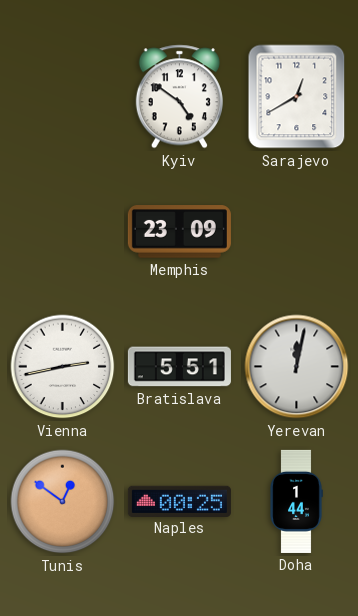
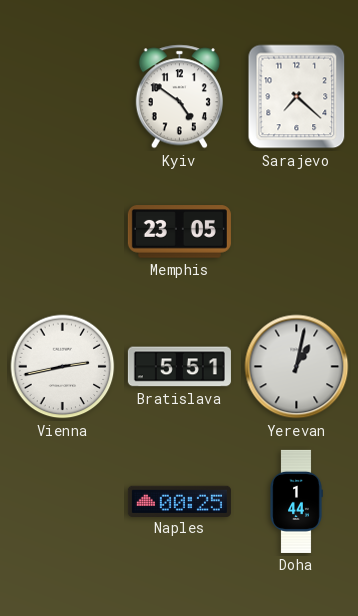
Sarajevo: 12:40 -> 7:22
Memphis: 23:09 -> 23:05
Yerevan: 12:02 -> 1:02
Tunis: 12:51 -> none
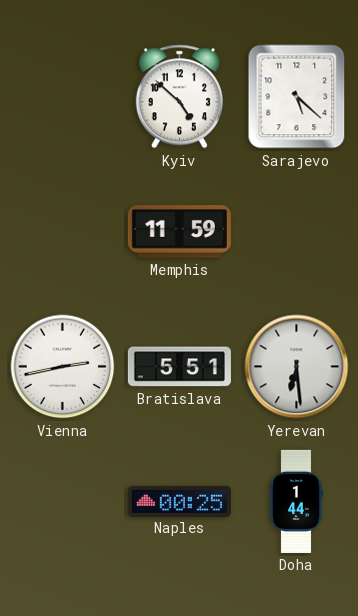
Kyiv: 4:51 -> 4:52
Sarajevo: 7:22 -> 5:22
Memphis: 23:05 -> 11:59
Yerevan: 1:02 -> 6:29
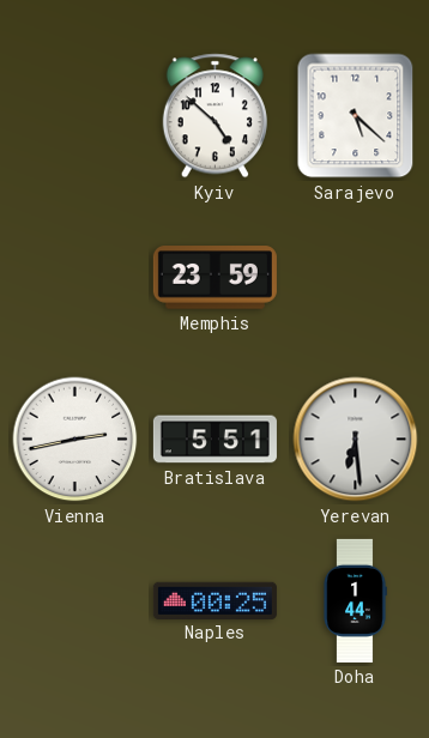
Memphis: 11:59 -> 23:59
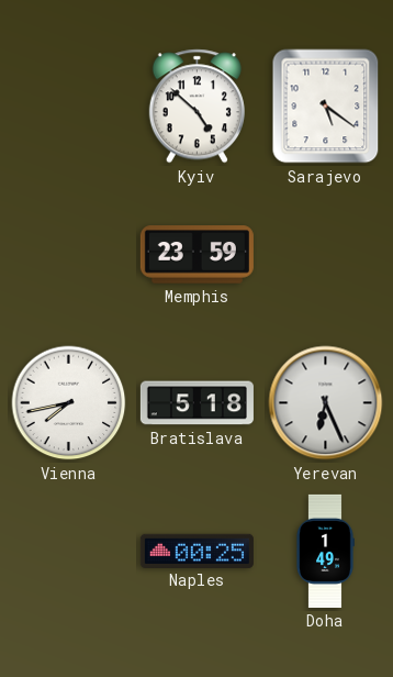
Sarajevo: 5:22 -> 5:21
Vienna: 2:43 -> 7:43
Bratislava: 5:51 -> 5:18
Yerevan: 6:29 -> 6:26
Doha: 1:44 -> 1:49
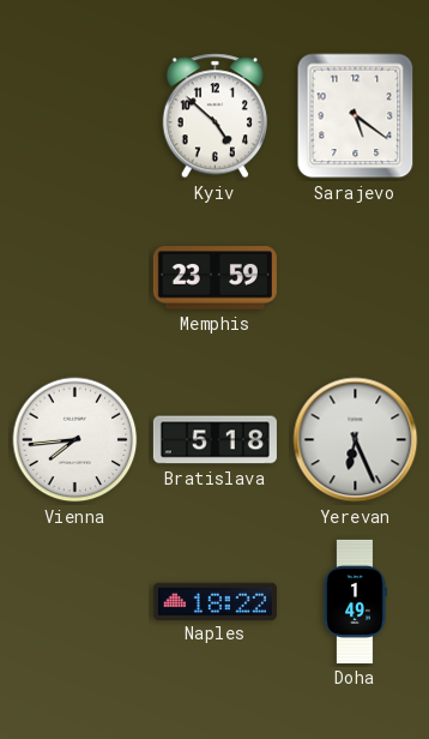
Vienna: 7:43 -> 7:44
Naples: 00:25 -> 18:22
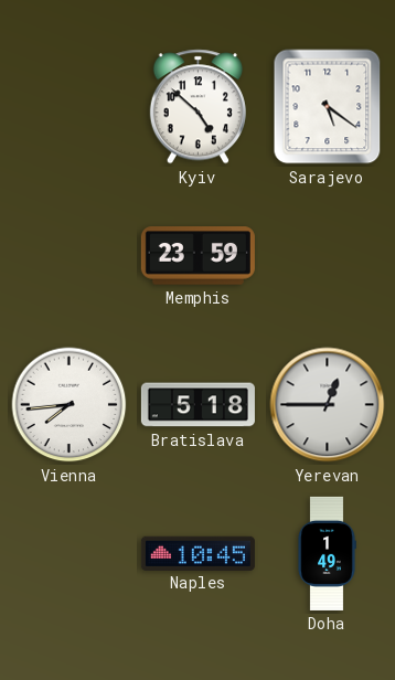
Yerevan: 6:26 -> 12:45
Naples: 18:22 -> 10:45
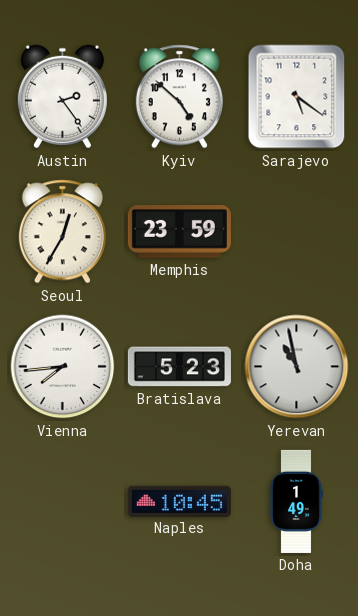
Austin: none -> 2:24
Seoul: none -> 12:35
Bratislava: 5:18 -> 5:23
Yerevan: 12:45 -> 10:58
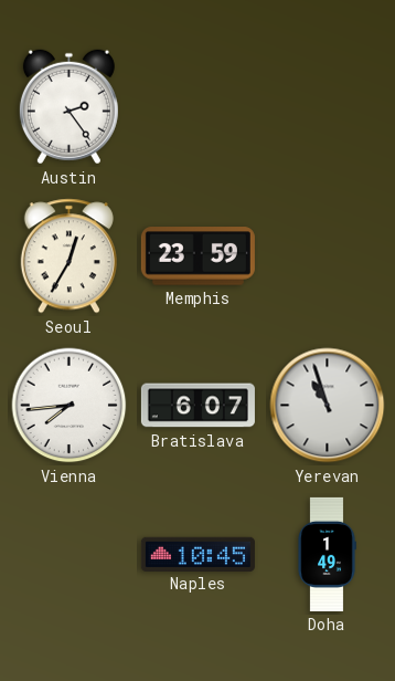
Kyiv: 4:52 -> none
Sarajevo: 5:21 -> none
Bratislava: 5:23 -> 6:07
Yerevan: 10:58 -> 10:57
